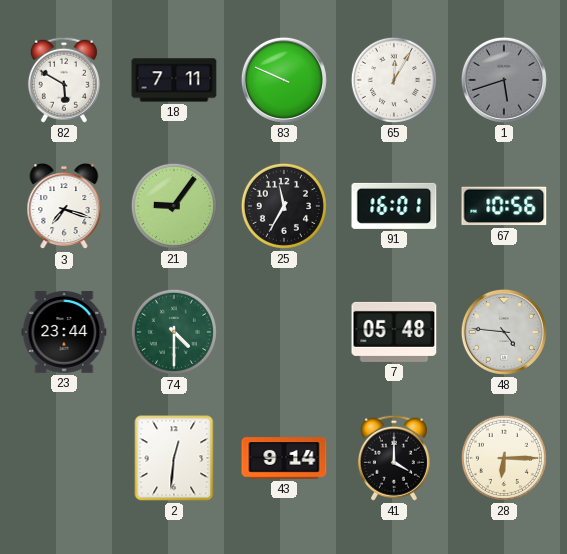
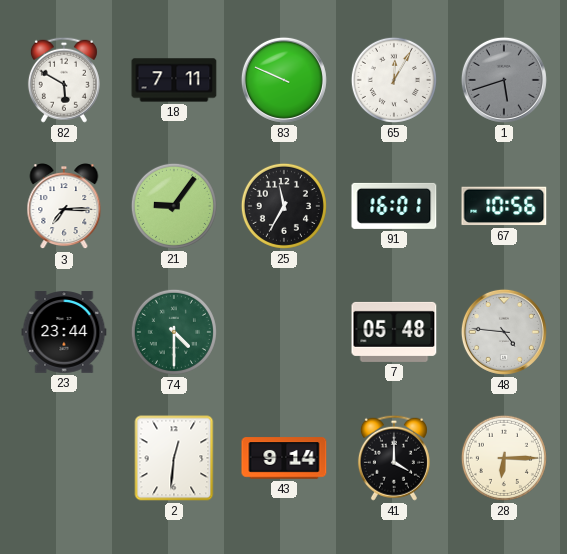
3: 7:18 -> 7:15
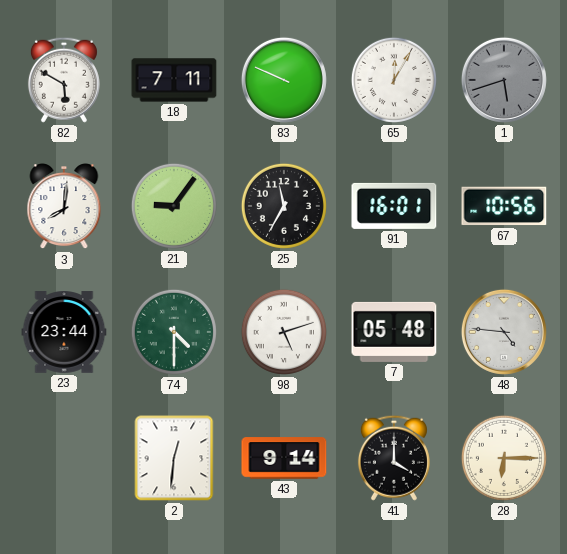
3: 7:15 -> 8:01
98: none -> 5:12
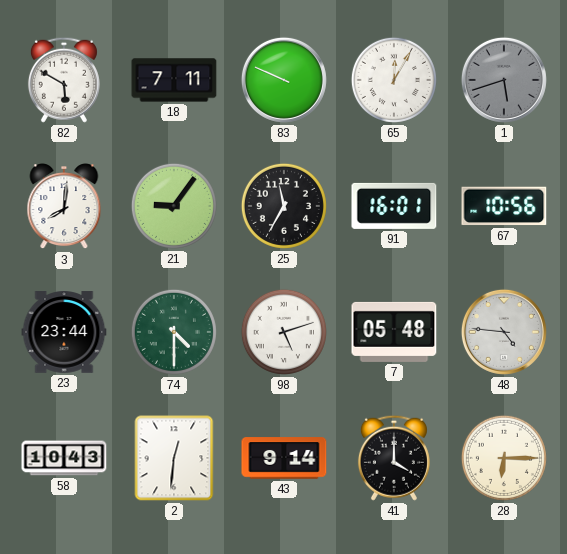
58: none -> 10:43
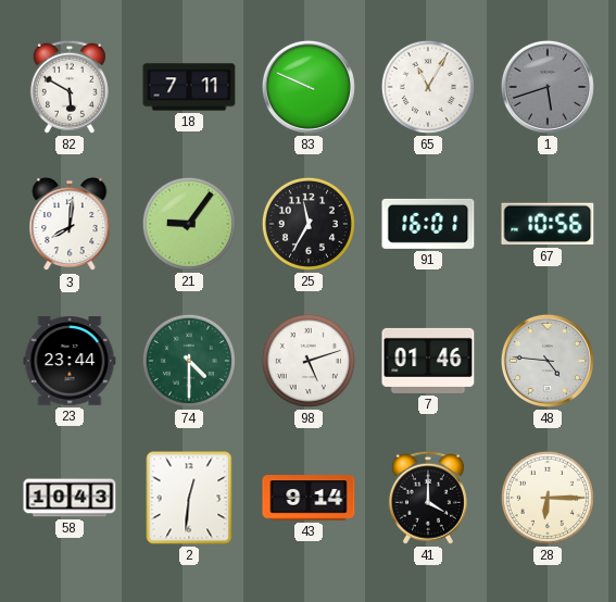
65: 12:05 -> 11:05
7: 05:48 -> 01:46
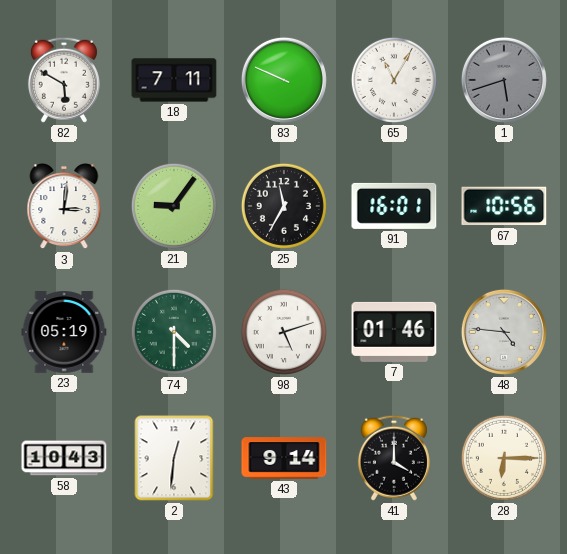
3: 8:01 -> 3:01
23: 23:44 -> 05:19
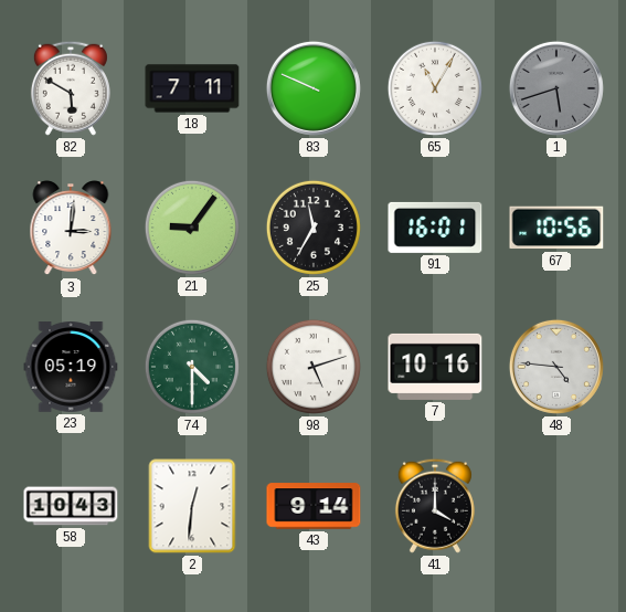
7: 01:46 -> 10:16
28: 6:15 -> none
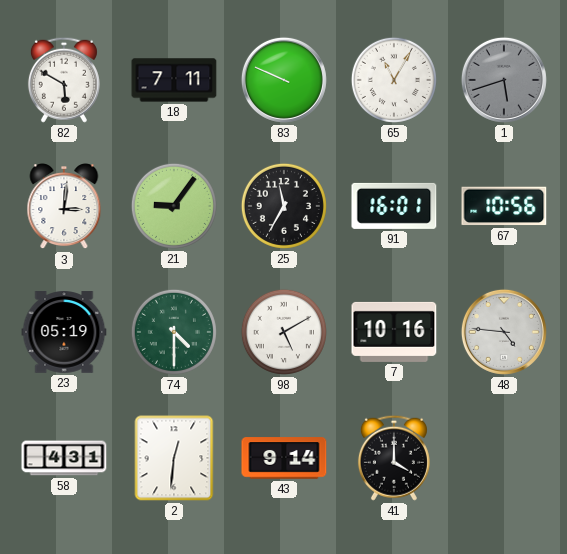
98: 5:12 -> 5:10
58: 10:43 -> 4:31
